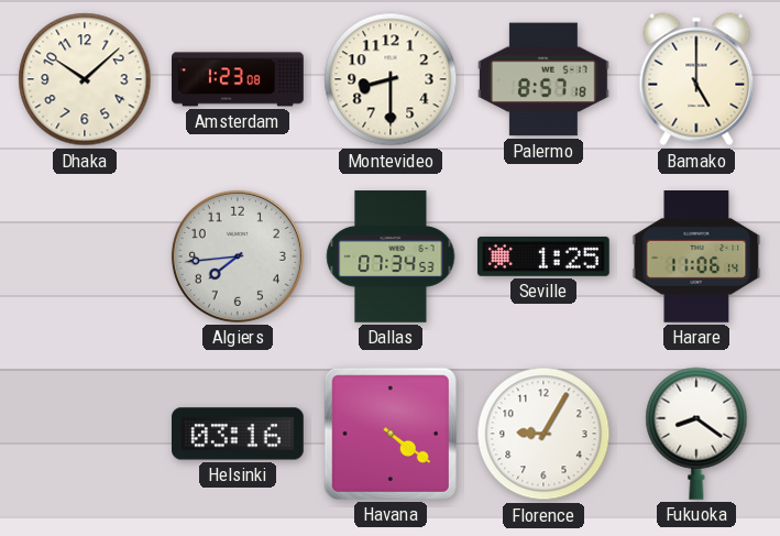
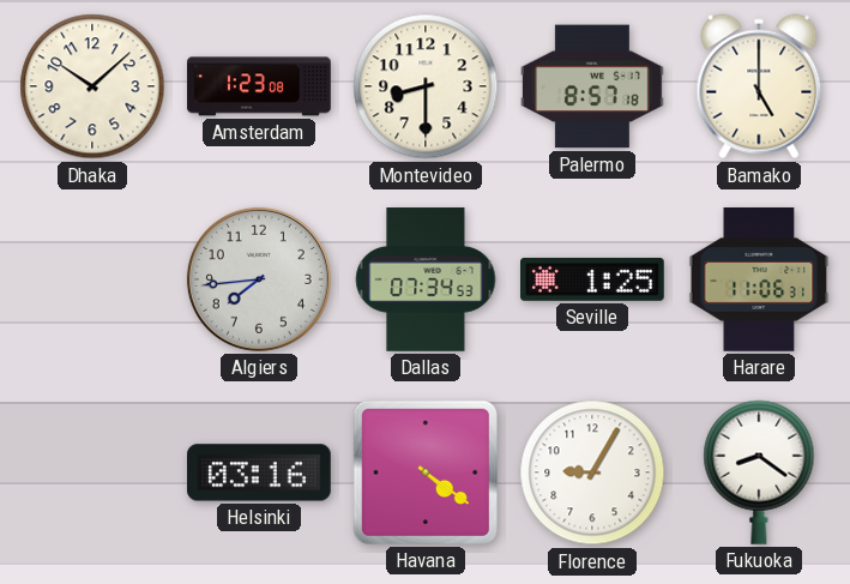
Harare: 11:06:14 -> 11:06:31
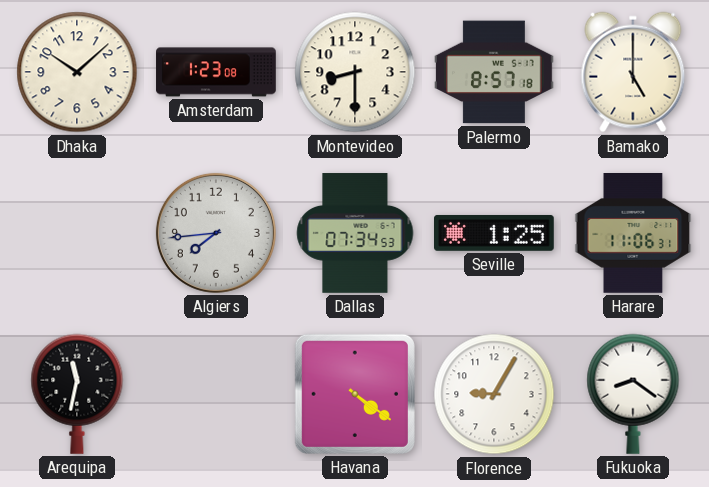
Arequipa: none -> 11:32
Helsinki: 03:16 -> none
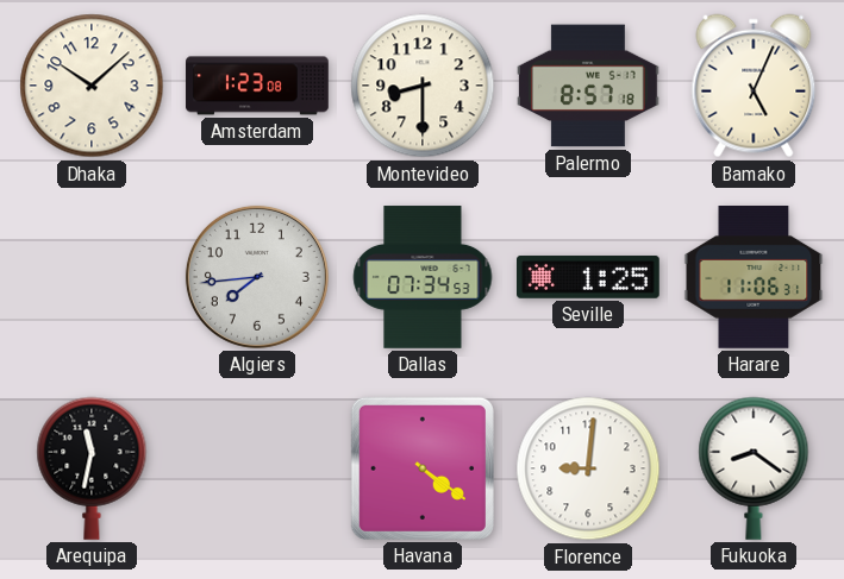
Bamako: 5:00 -> 5:04
Florence: 9:05 -> 9:01
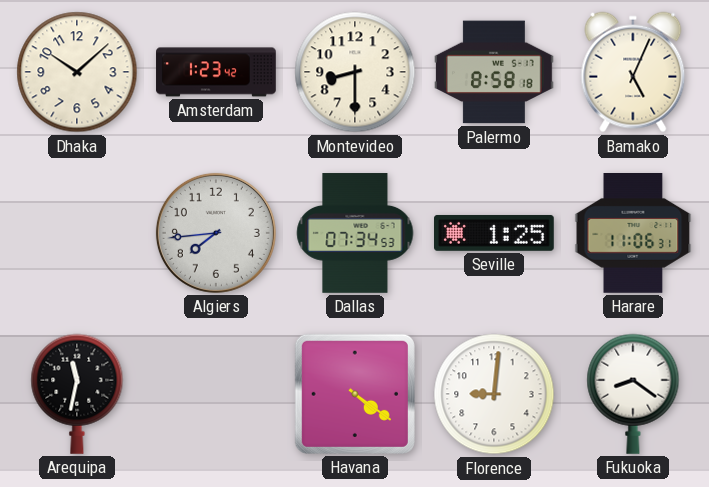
Amsterdam: 1:23:08 -> 1:23:42
Palermo: 8:57 -> 8:58
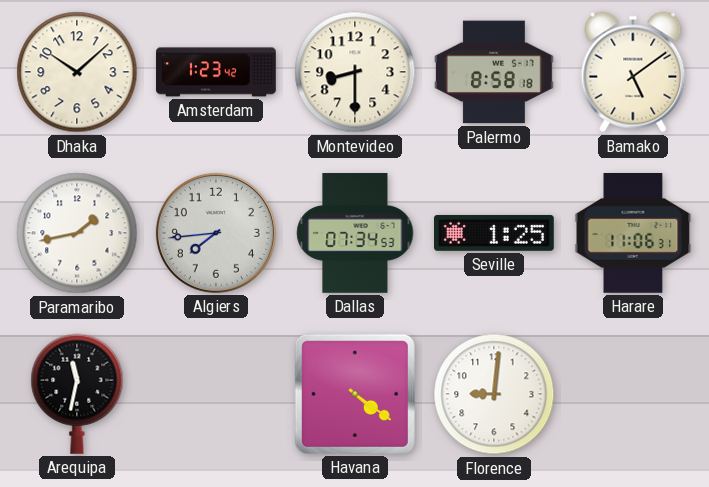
Bamako: 5:04 -> 5:09
Paramaribo: none -> 1:43
Fukuoka: 8:21 -> none
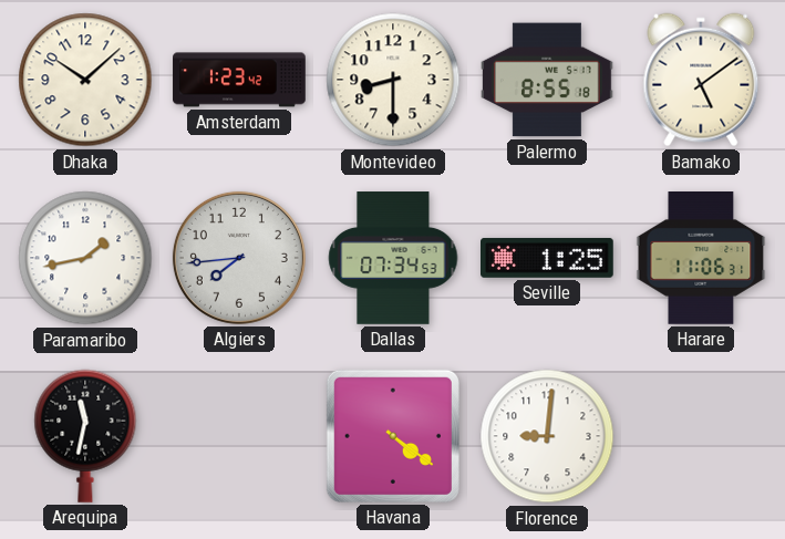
Palermo: 8:58 -> 8:55
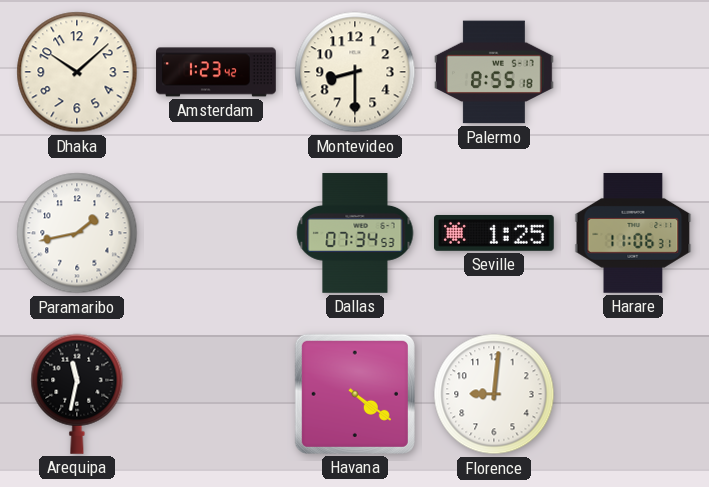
Bamako: 5:09 -> none
Algiers: 7:44 -> none
